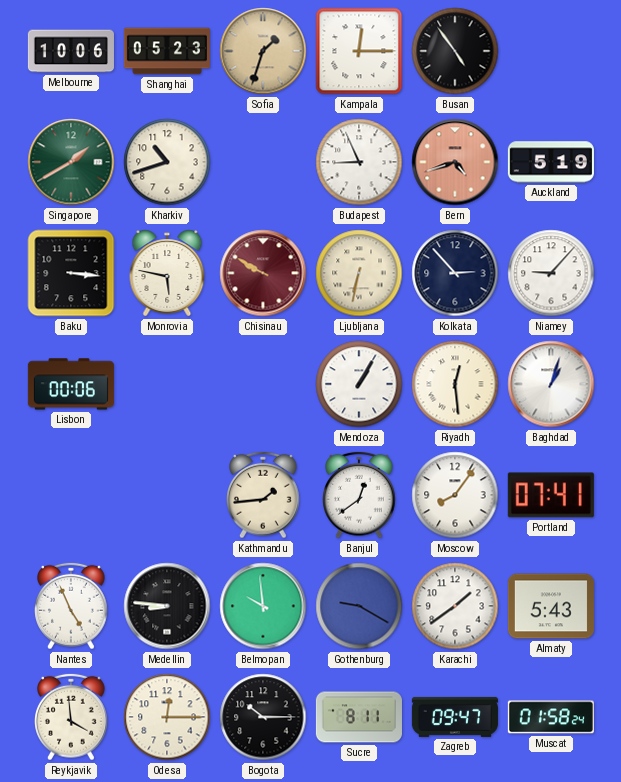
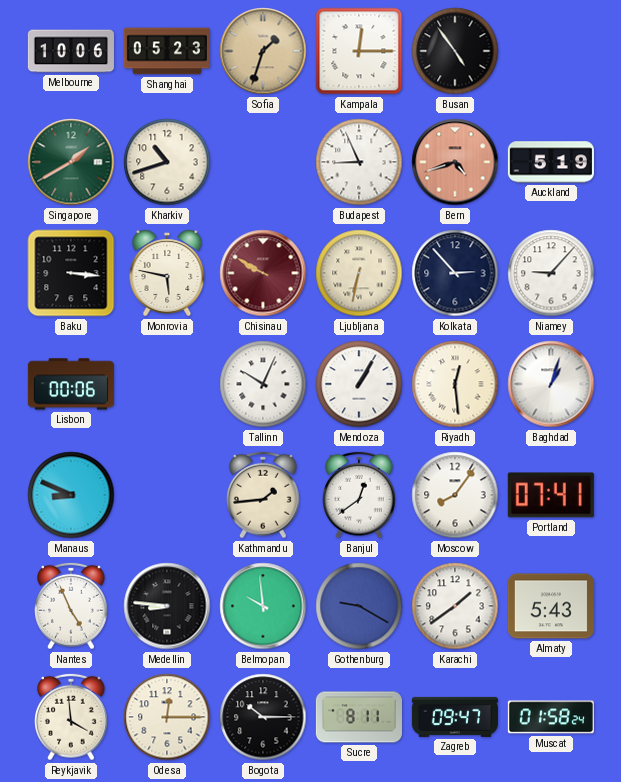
Tallinn: none -> 10:04
Manaus: none -> 8:49
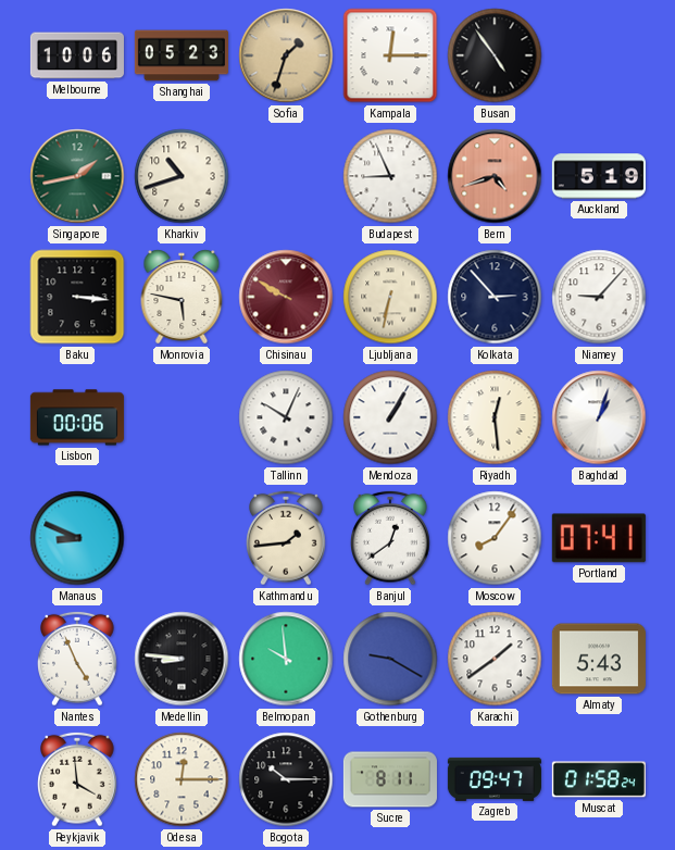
Singapore: 1:40 -> 1:43
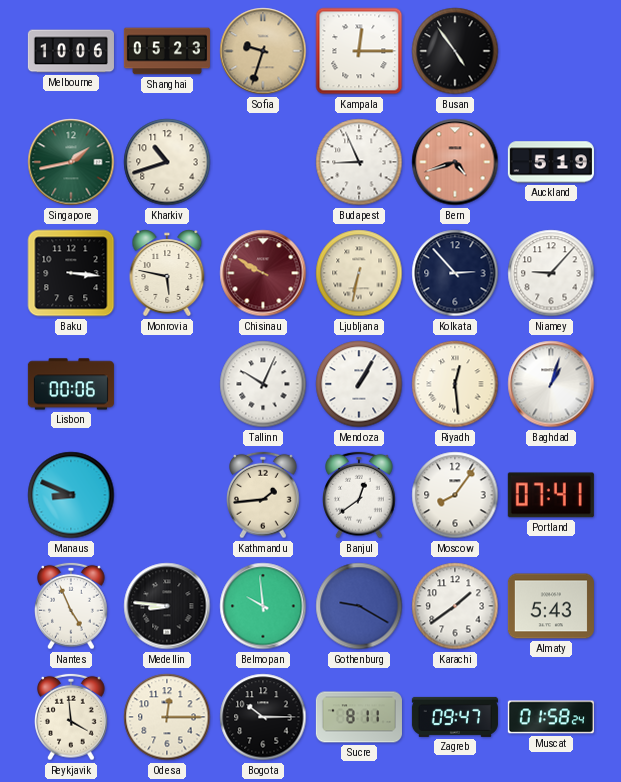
Sofia: 1:33 -> 9:33
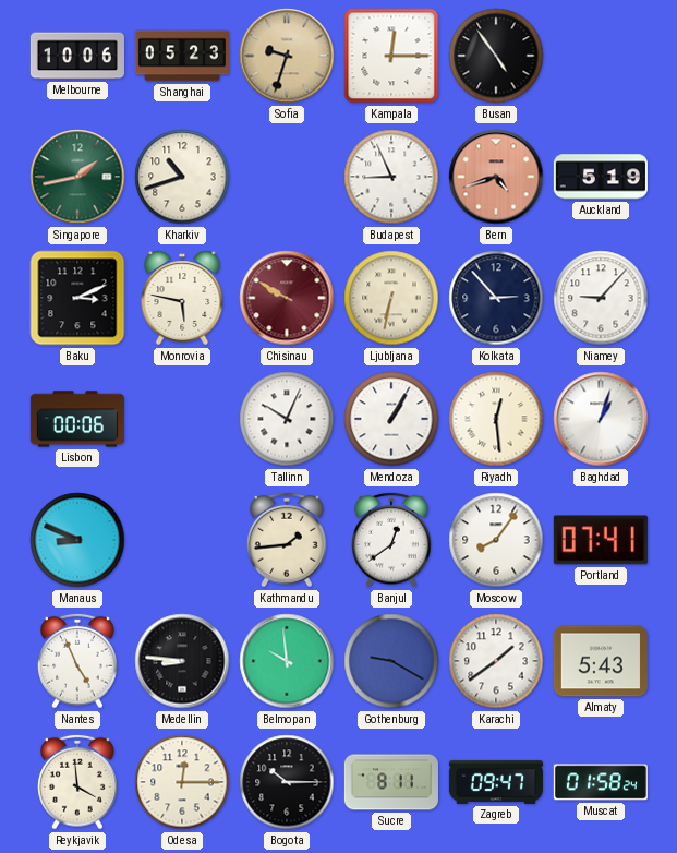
Baku: 3:16 -> 3:11
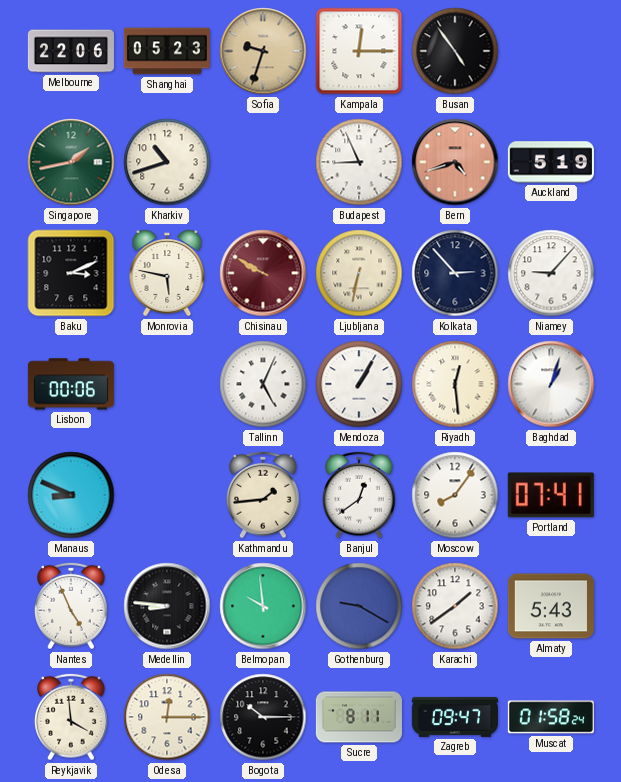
Melbourne: 10:06 -> 22:06
Tallinn: 10:04 -> 5:04
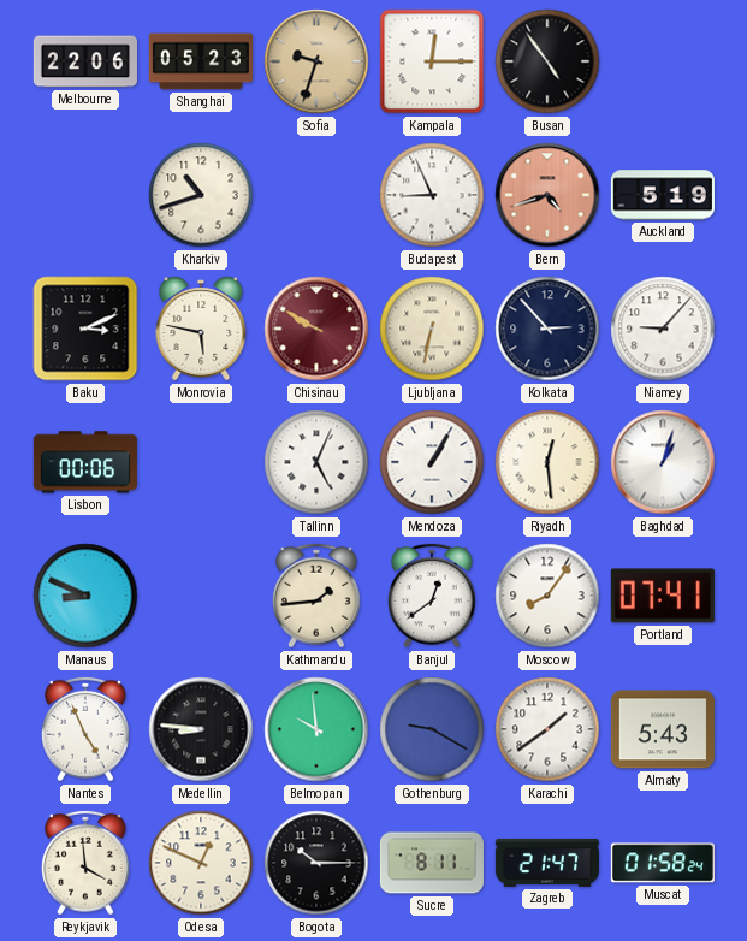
Singapore: 1:43 -> none
Odesa: 12:15 -> 12:49
Zagreb: 09:47 -> 21:47
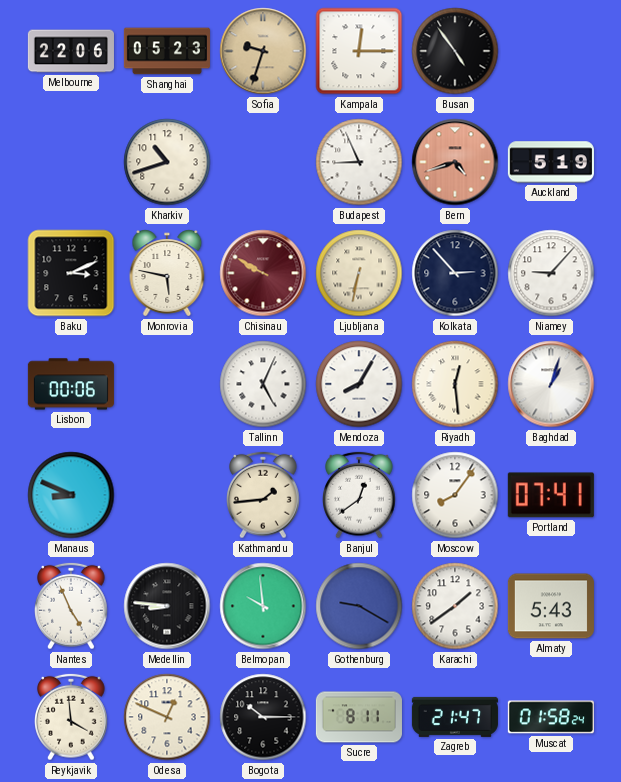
Mendoza: 1:05 -> 8:05
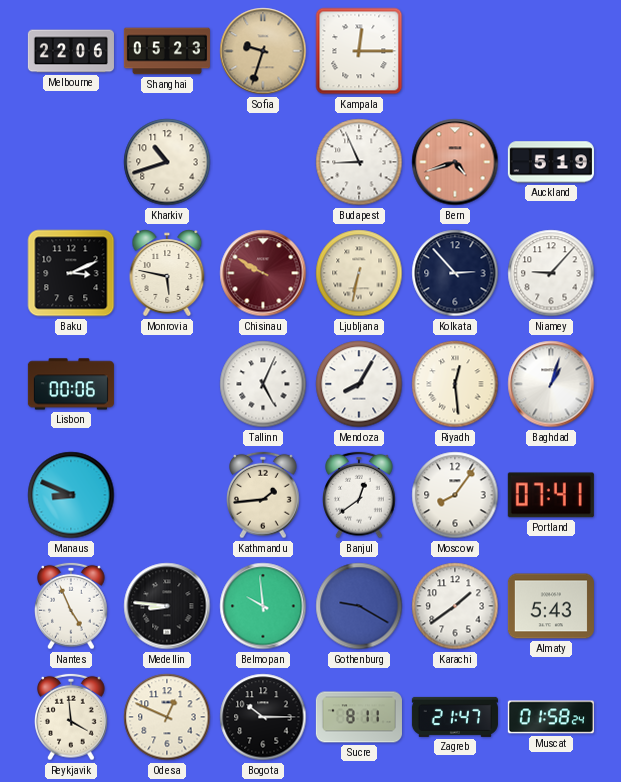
Busan: 4:54 -> none
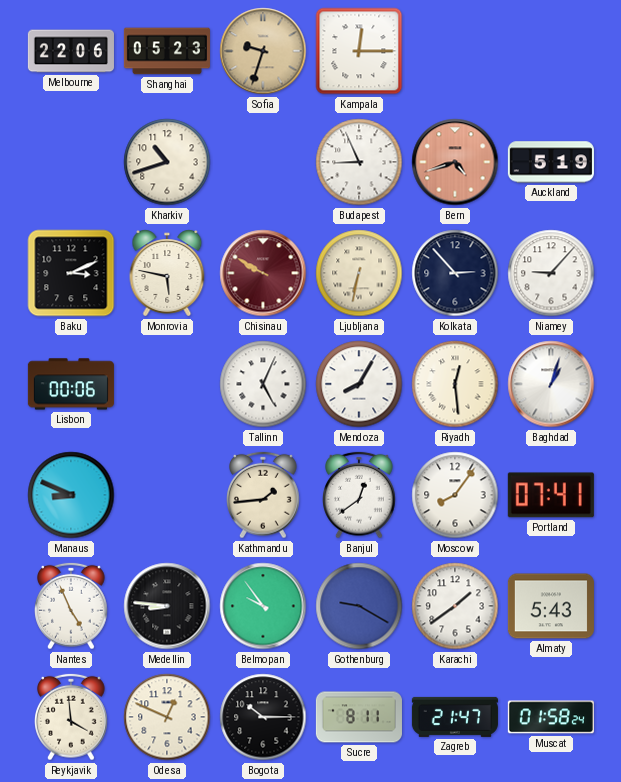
Belmopan: 9:59 -> 9:54
